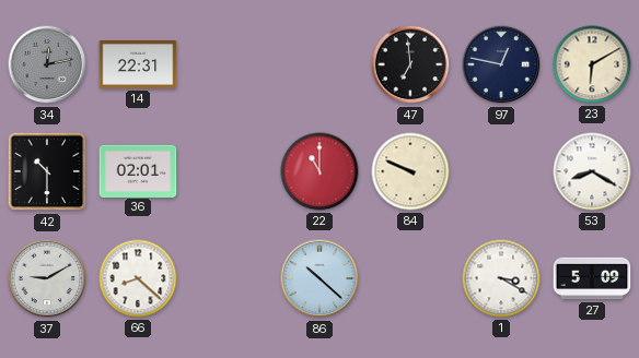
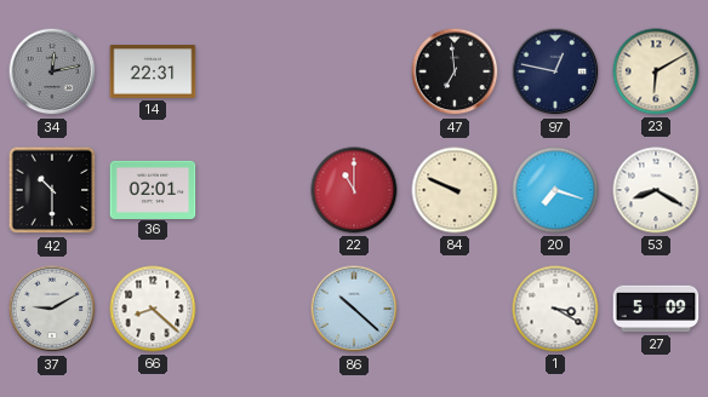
20: none -> 7:18
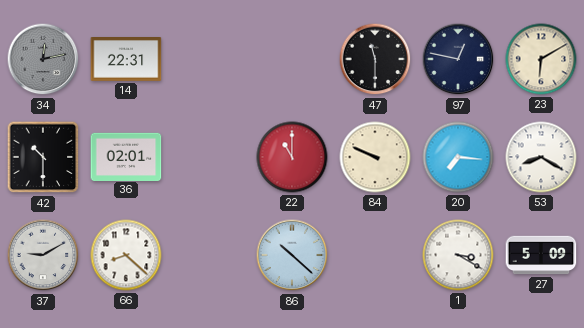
47: 6:59 -> 11:30
20: 7:18 -> 7:16
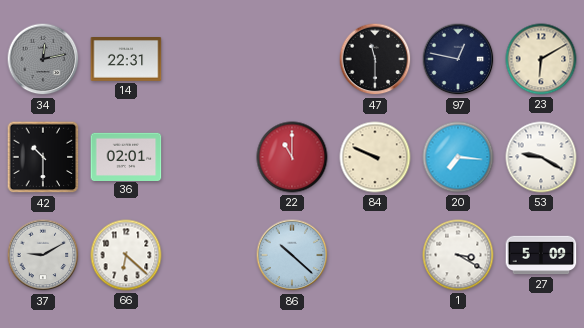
53: 8:20 -> 9:20
66: 8:22 -> 6:22
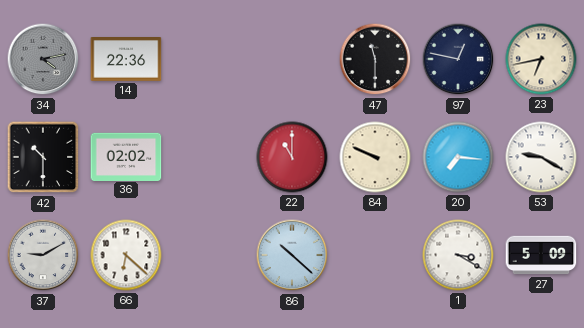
34: 12:13 -> 4:13
14: 22:31 -> 22:36
23: 6:10 -> 6:43
36: 02:01 -> 02:02
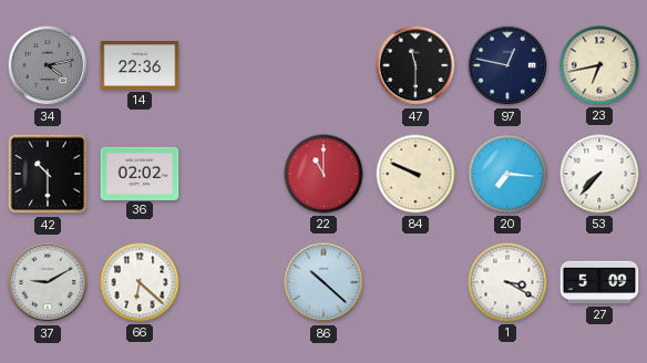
53: 9:20 -> 7:37
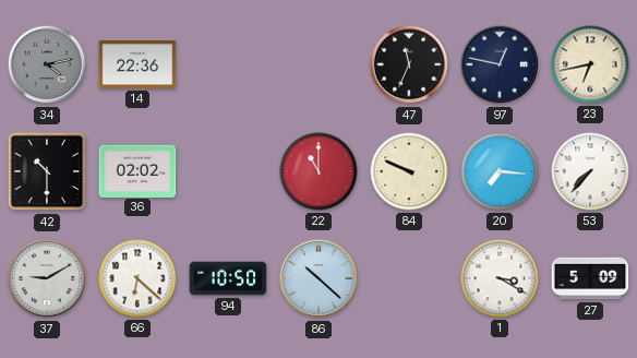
47: 11:30 -> 11:34
94: none -> 10:50
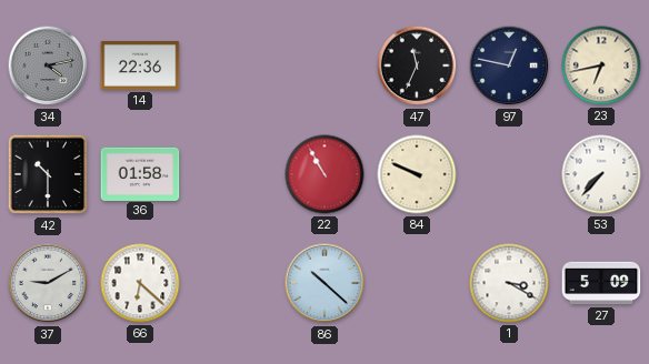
36: 02:02 -> 01:58
22: 11:00 -> 10:55
20: 7:16 -> none
94: 10:50 -> none
